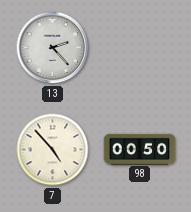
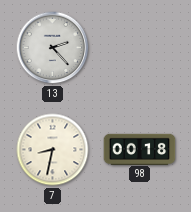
7: 4:53 -> 8:32
98: 00:50 -> 00:18
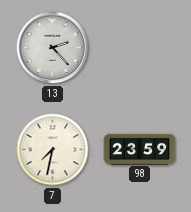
7: 8:32 -> 7:32
98: 00:18 -> 23:59
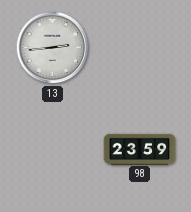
13: 2:23 -> 2:44
7: 7:32 -> none
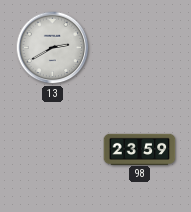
13: 2:44 -> 2:40
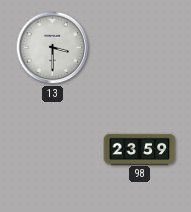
13: 2:40 -> 3:30
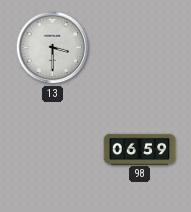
98: 23:59 -> 06:59
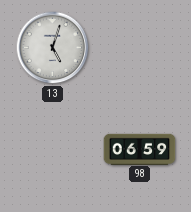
13: 3:30 -> 5:03
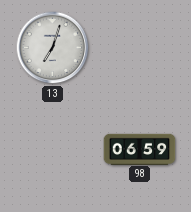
13: 5:03 -> 7:03
